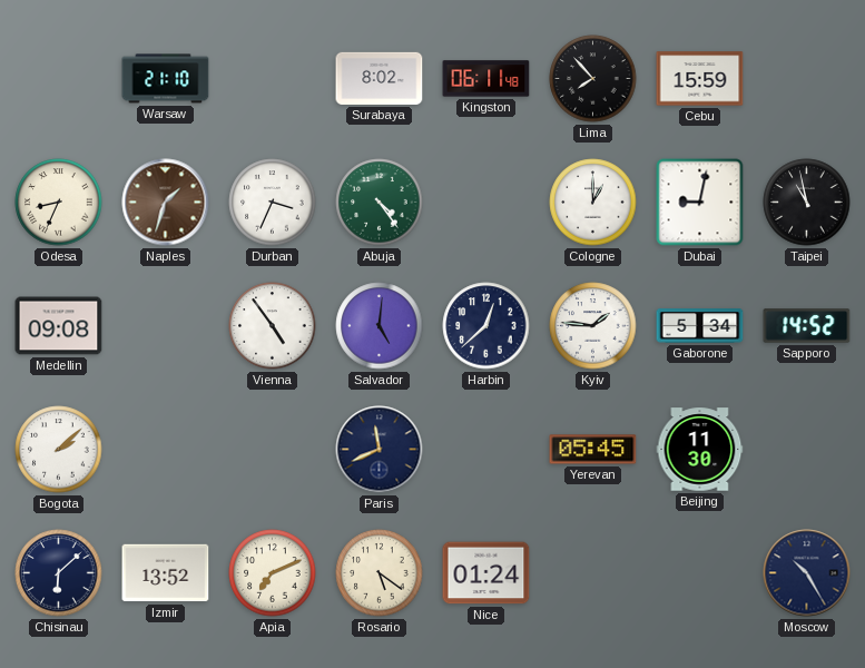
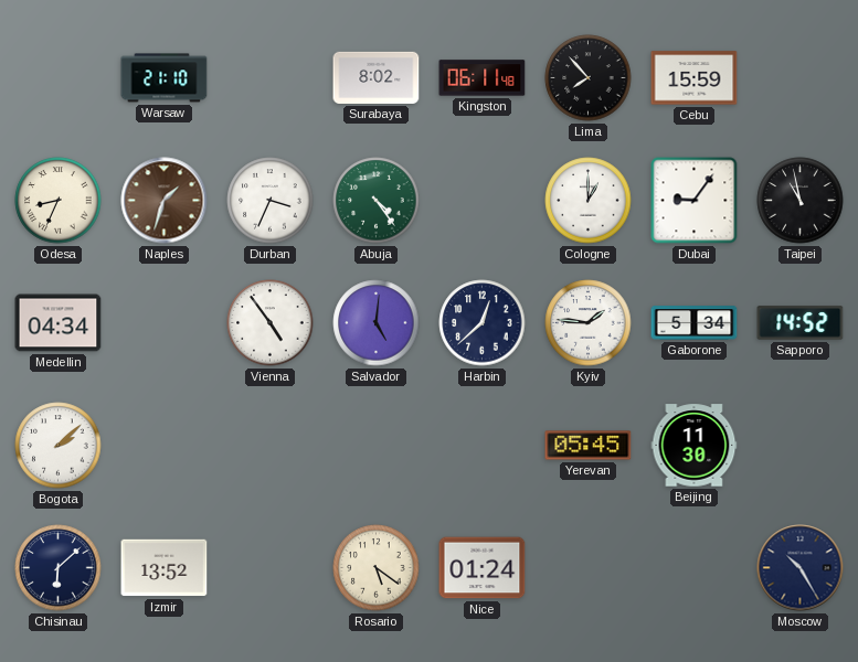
Dubai: 9:02 -> 9:06
Medellin: 09:08 -> 04:34
Paris: 11:41 -> none
Apia: 7:11 -> none
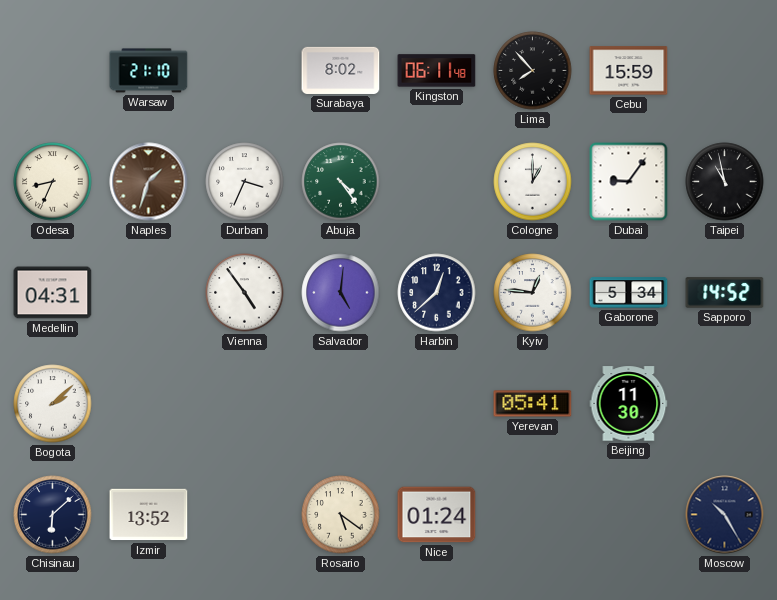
Medellin: 04:34 -> 04:31
Kyiv: 1:46 -> 12:46
Yerevan: 05:45 -> 05:41
